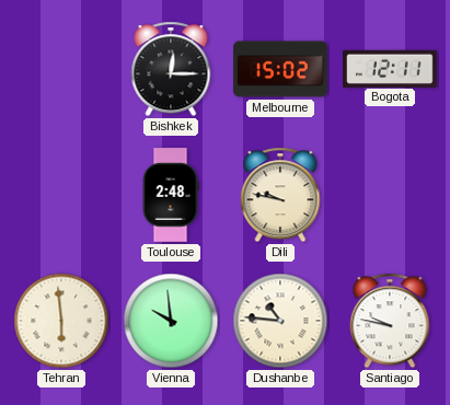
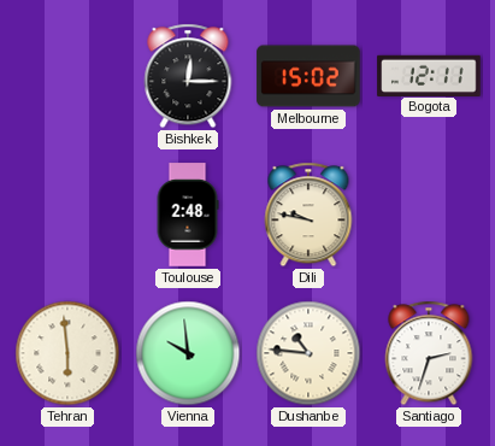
Santiago: 9:47 -> 2:33
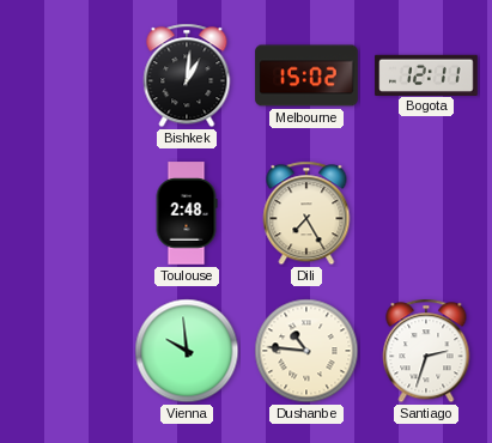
Bishkek: 12:15 -> 1:01
Dili: 9:47 -> 7:25
Tehran: 5:59 -> none
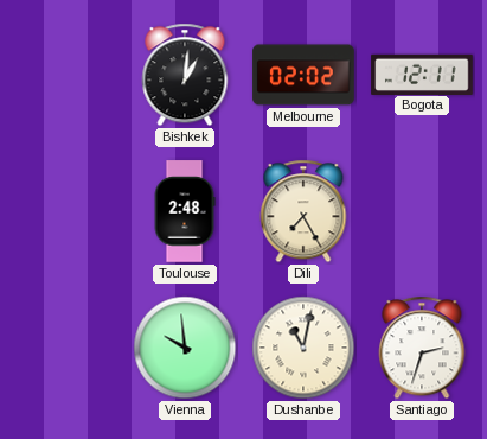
Melbourne: 15:02 -> 02:02
Dushanbe: 10:46 -> 11:02
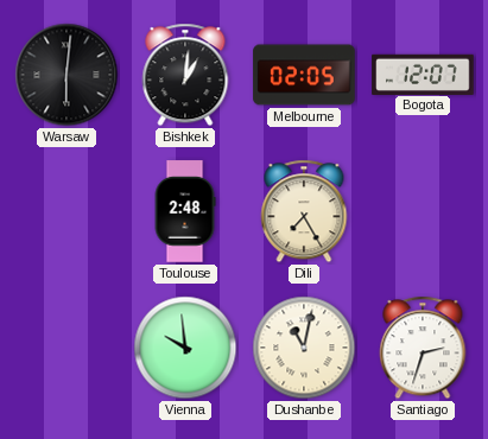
Warsaw: none -> 6:01
Melbourne: 02:02 -> 02:05
Bogota: 12:11 -> 12:07
